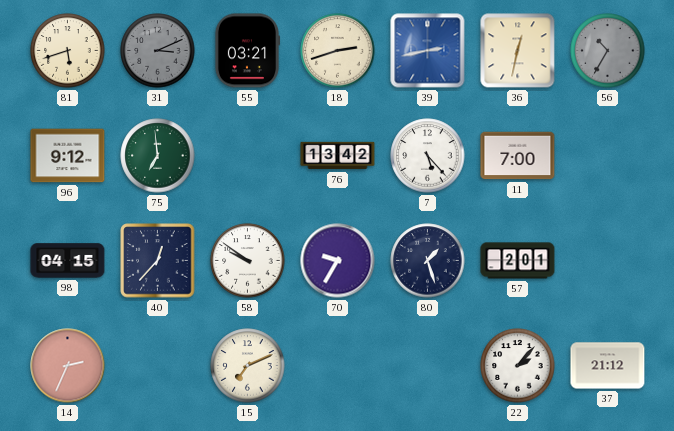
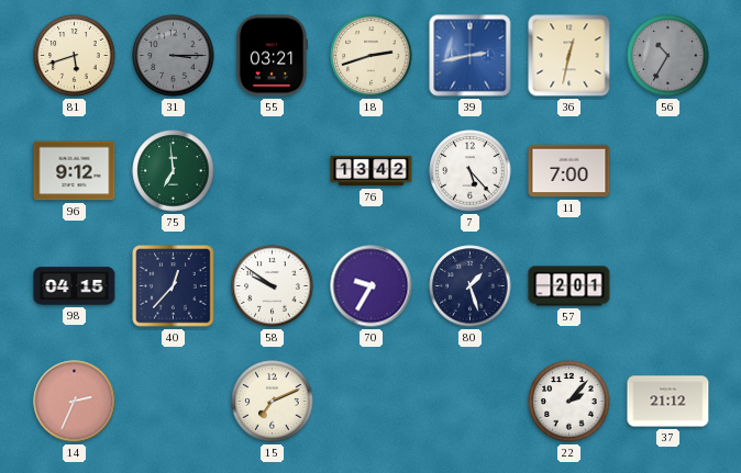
31: 3:11 -> 3:15
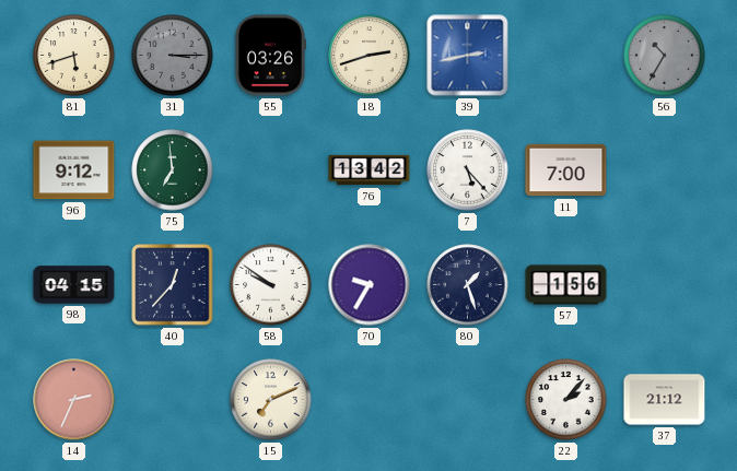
55: 03:21 -> 03:26
36: 12:32 -> none
57: 2:01 -> 1:56
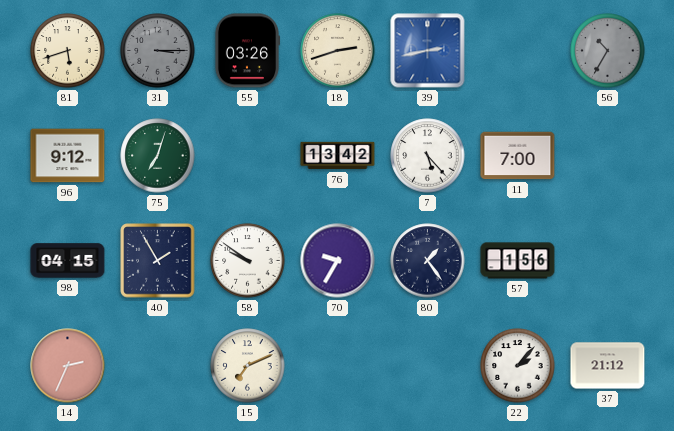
75: 6:59 -> 7:03
40: 12:37 -> 1:55
80: 1:27 -> 1:24
